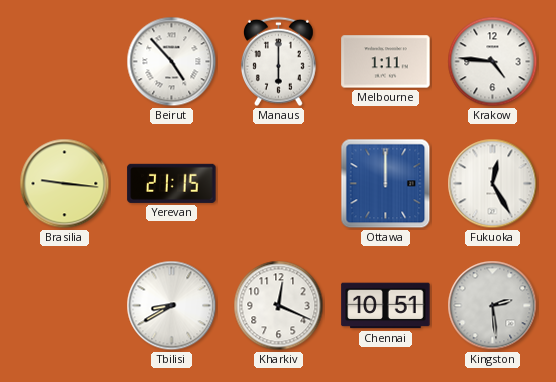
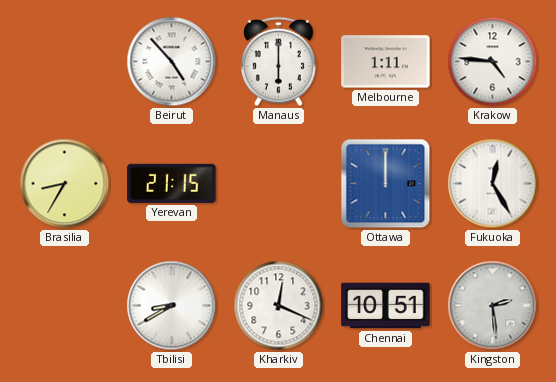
Brasilia: 9:16 -> 8:35
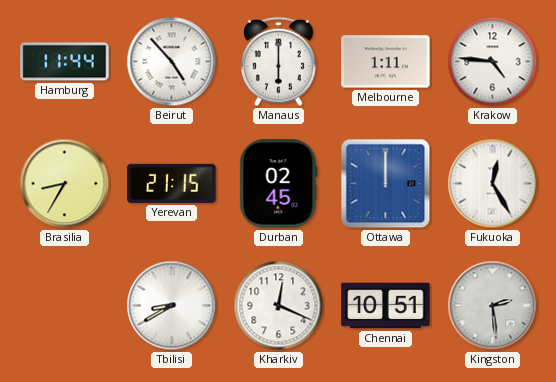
Hamburg: none -> 11:44
Durban: none -> 02:45
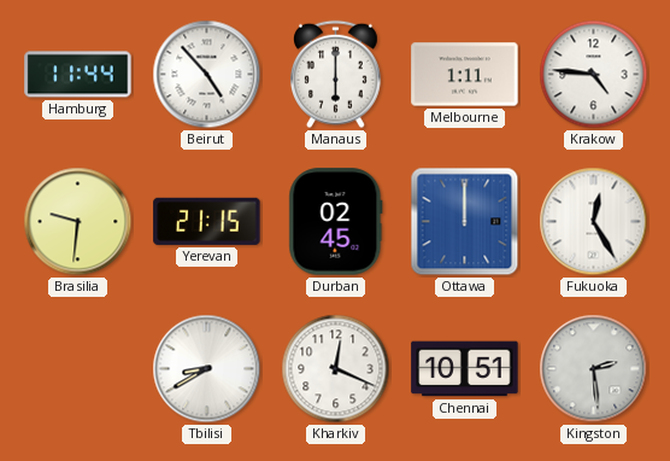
Brasilia: 8:35 -> 9:31
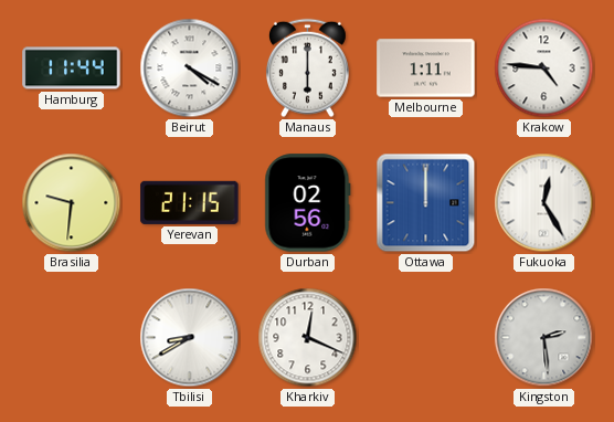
Beirut: 4:53 -> 4:20
Durban: 02:45 -> 02:56
Chennai: 10:51 -> none
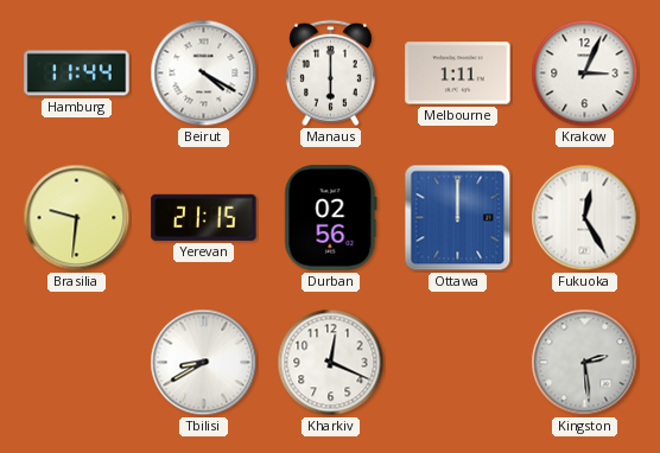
Krakow: 4:46 -> 3:04
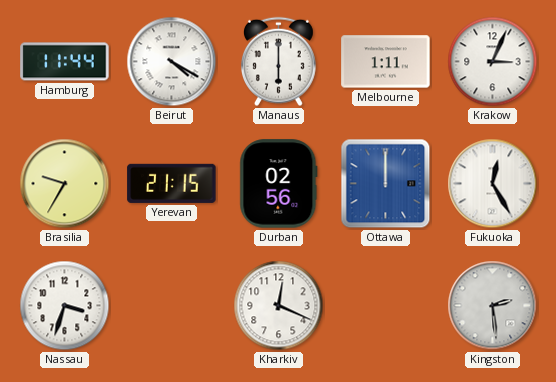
Brasilia: 9:31 -> 9:35
Nassau: none -> 3:33
Tbilisi: 8:40 -> none
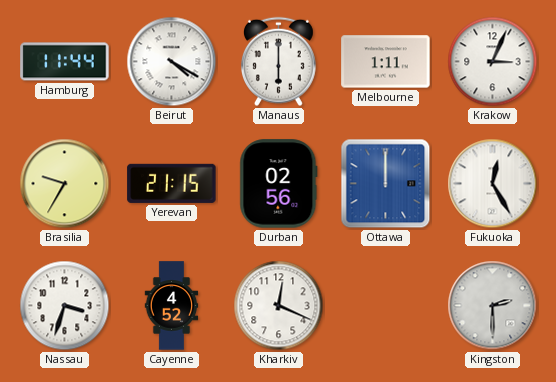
Cayenne: none -> 4:52
Kingston: 2:29 -> 2:30
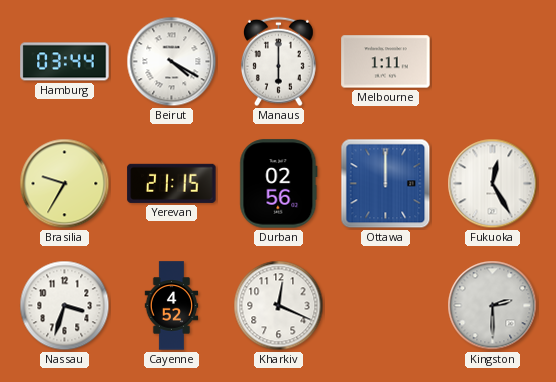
Hamburg: 11:44 -> 03:44
Krakow: 3:04 -> none
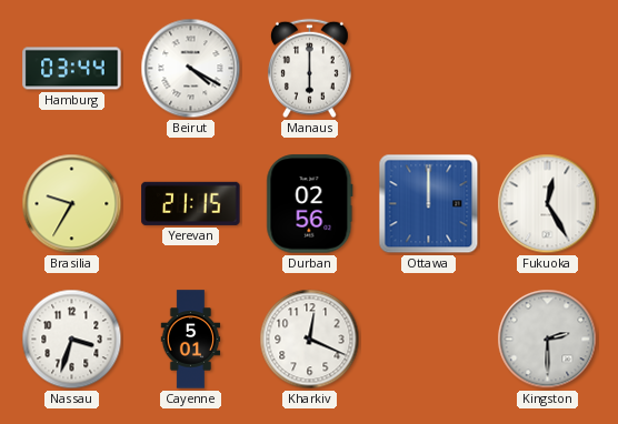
Melbourne: 1:11 -> none
Cayenne: 4:52 -> 5:01
